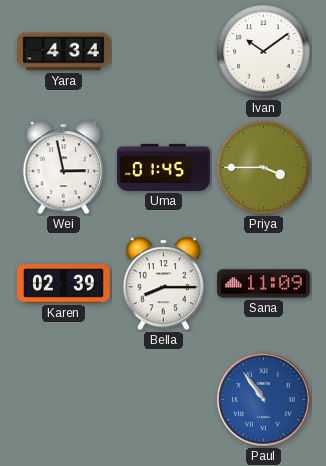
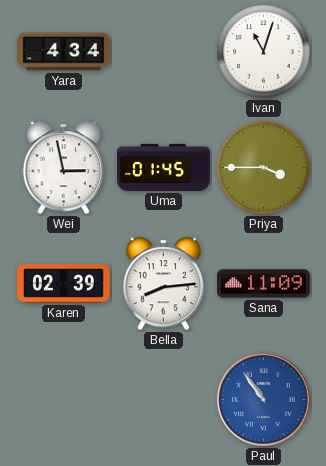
Ivan: 10:09 -> 11:03
Bella: 8:15 -> 8:14
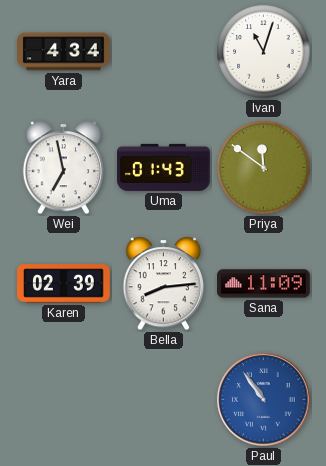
Wei: 2:58 -> 6:58
Uma: 01:45 -> 01:43
Priya: 3:45 -> 11:51
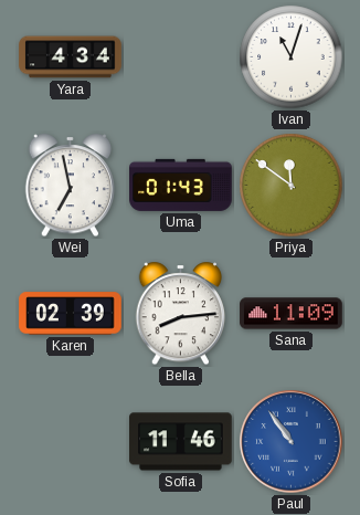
Sofia: none -> 11:46
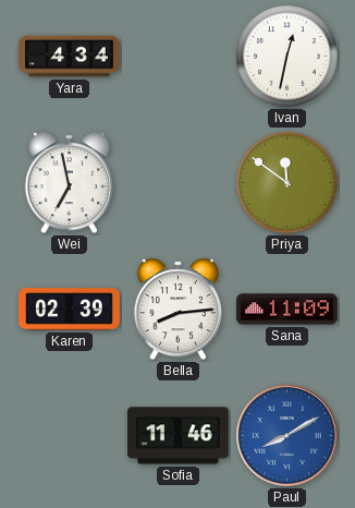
Ivan: 11:03 -> 12:32
Uma: 01:43 -> none
Paul: 10:54 -> 8:10
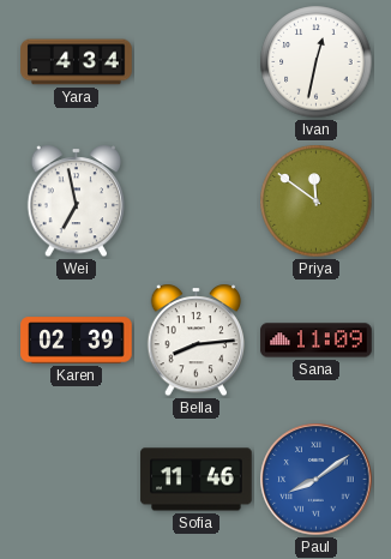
Paul: 8:10 -> 8:09
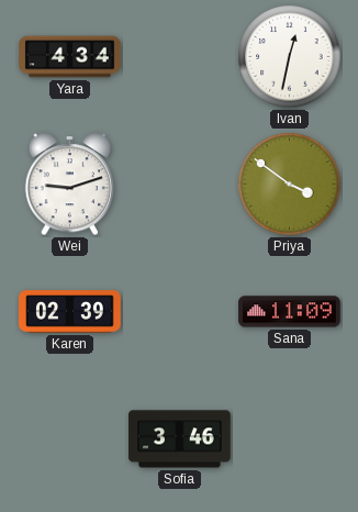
Wei: 6:58 -> 9:12
Priya: 11:51 -> 3:51
Bella: 8:14 -> none
Sofia: 11:46 -> 3:46
Paul: 8:09 -> none
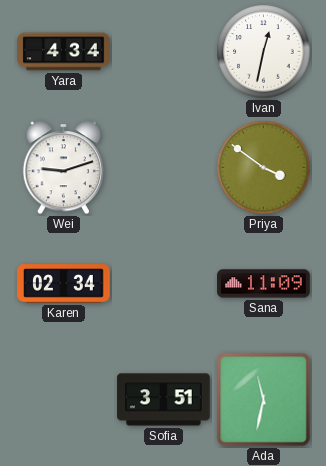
Karen: 02:39 -> 02:34
Sofia: 3:46 -> 3:51
Ada: none -> 11:32
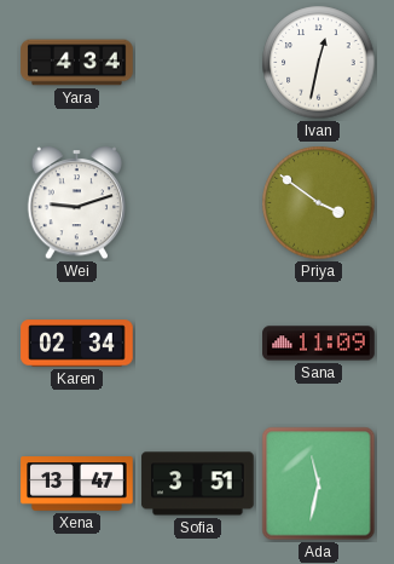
Xena: none -> 13:47
